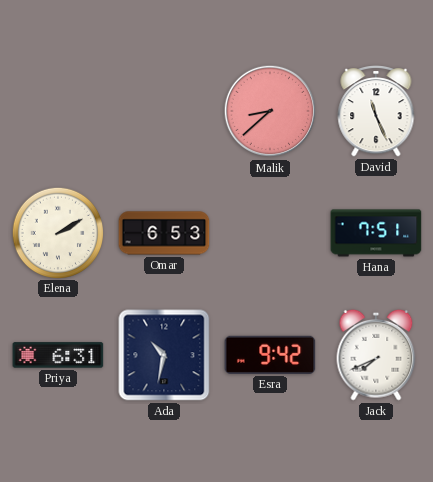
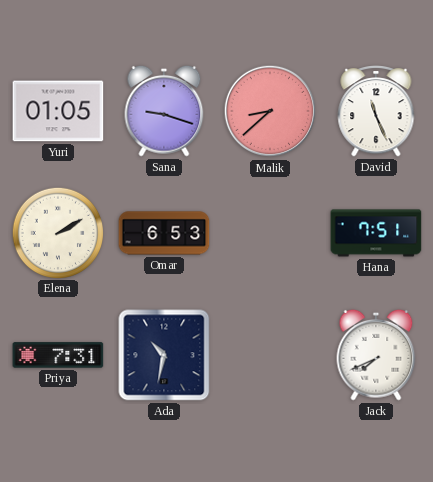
Yuri: none -> 01:05
Sana: none -> 9:18
Priya: 6:31 -> 7:31
Esra: 9:42 -> none
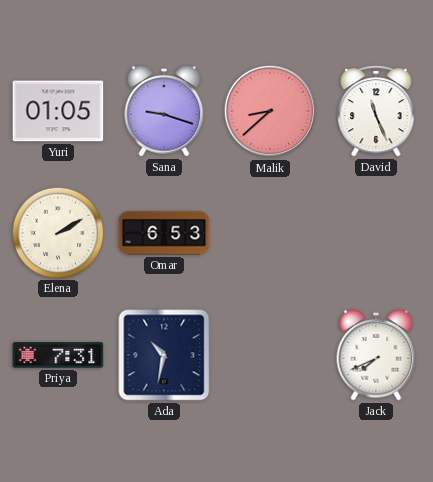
Hana: 7:51 -> none
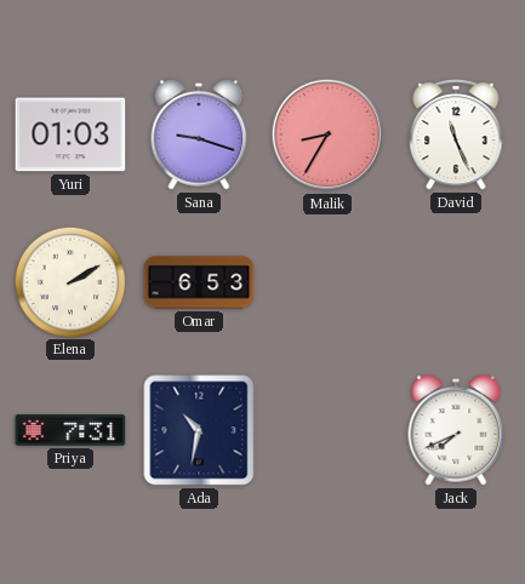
Yuri: 01:05 -> 01:03
Malik: 8:38 -> 8:35
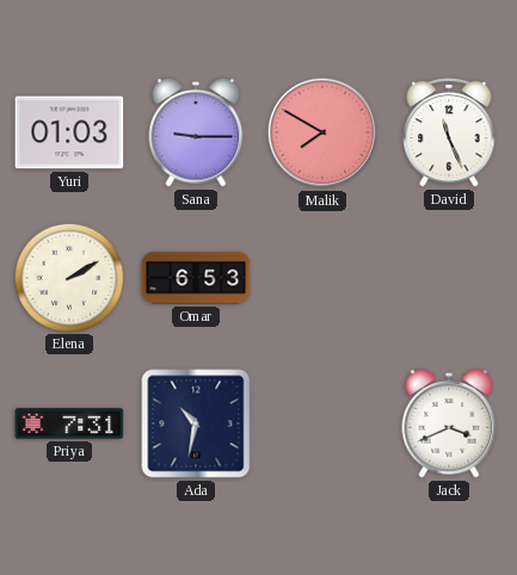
Sana: 9:18 -> 9:15
Malik: 8:35 -> 7:50
Jack: 7:41 -> 3:41
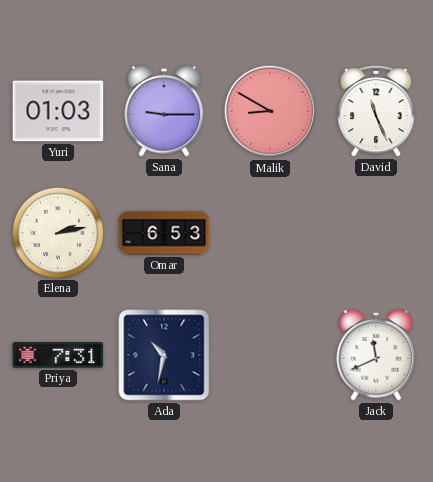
Malik: 7:50 -> 8:50
Elena: 2:10 -> 2:13
Jack: 3:41 -> 11:41
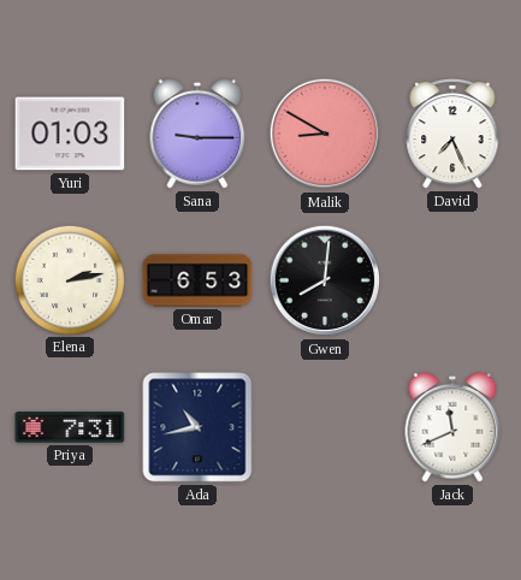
David: 11:26 -> 7:26
Gwen: none -> 8:01
Ada: 10:32 -> 10:43
